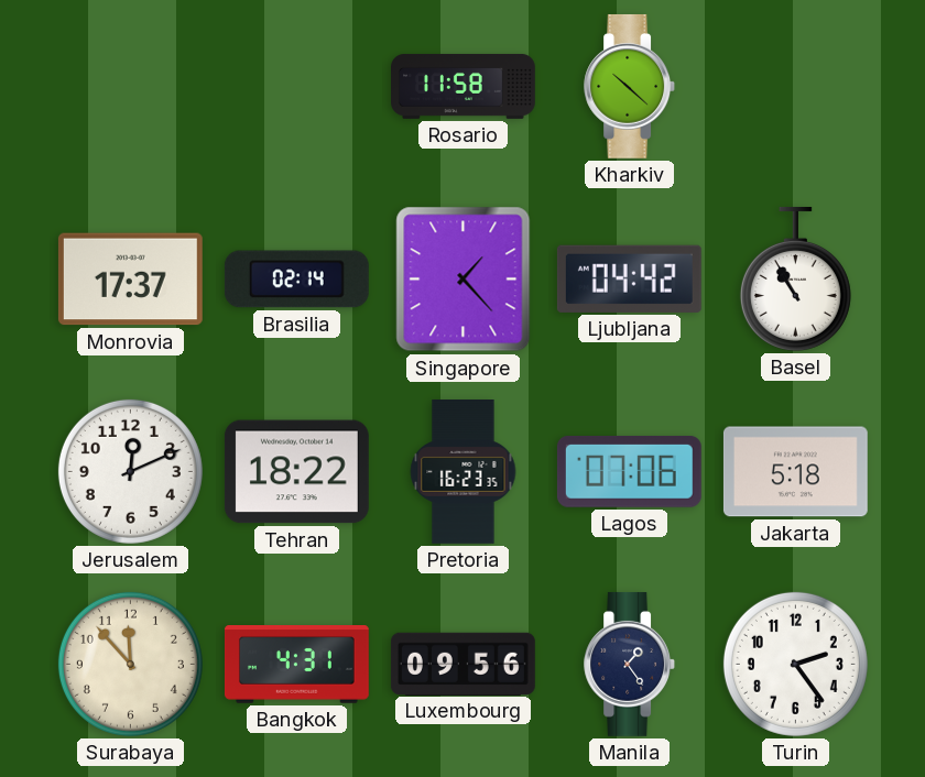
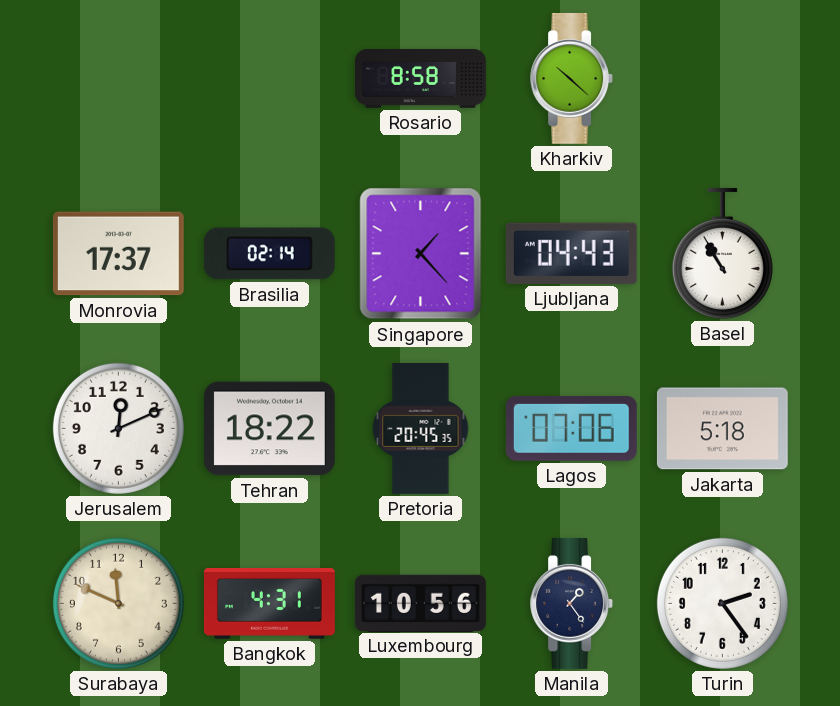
Rosario: 11:58 -> 8:58
Ljubljana: 04:42 -> 04:43
Pretoria: 16:23 -> 20:45
Surabaya: 11:53 -> 11:49
Luxembourg: 09:56 -> 10:56
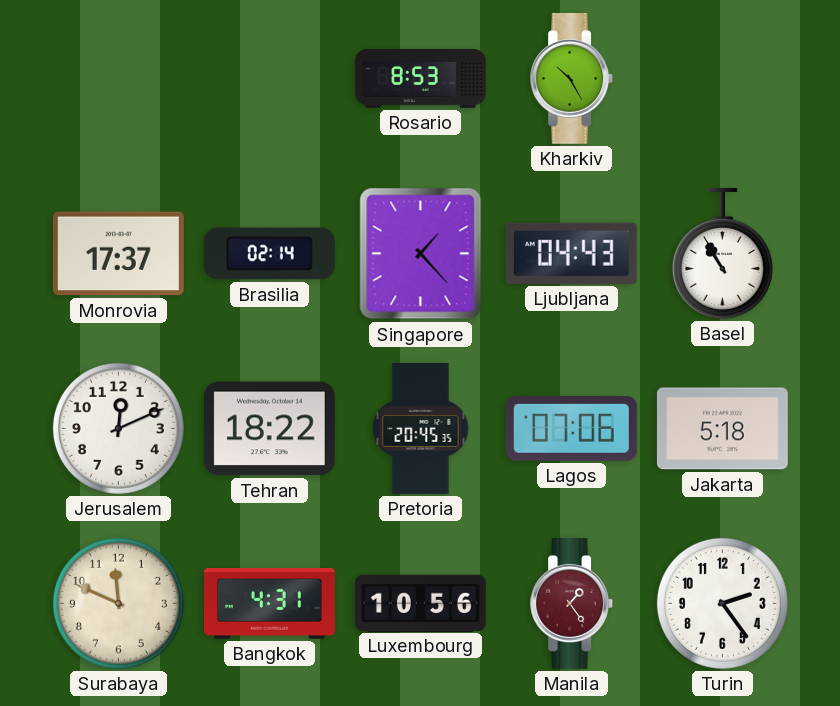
Rosario: 8:58 -> 8:53
Kharkiv: 10:22 -> 10:25
Manila dial: navy -> burgundy
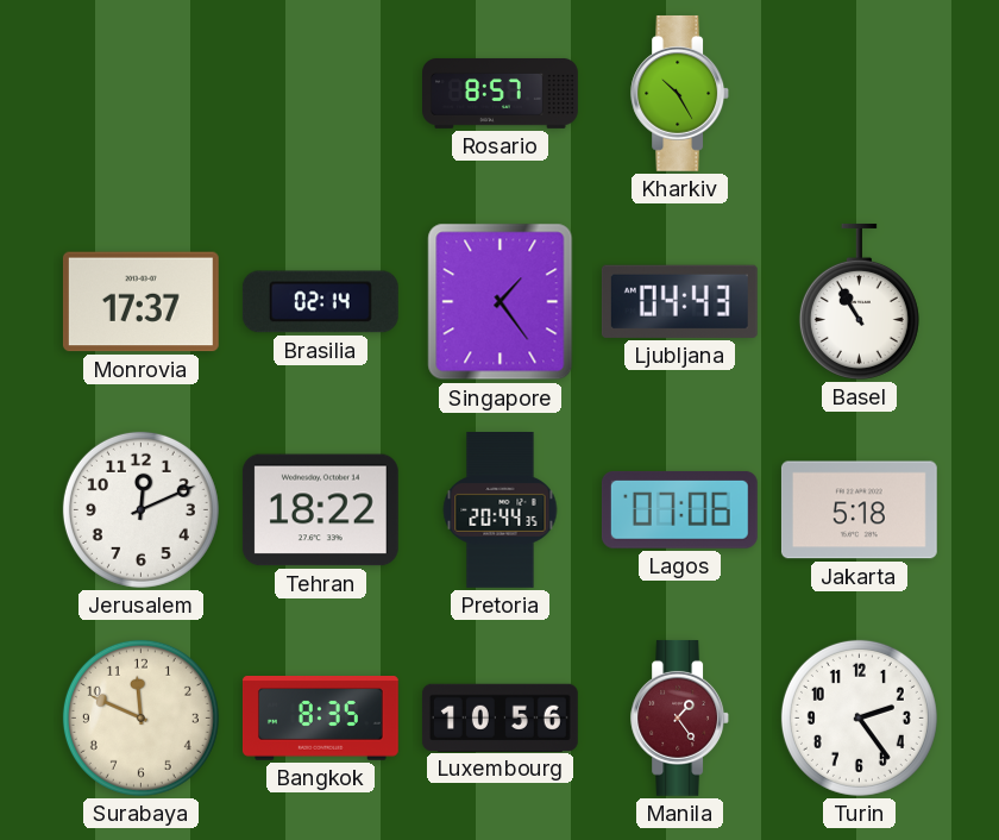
Rosario: 8:53 -> 8:57
Singapore: 1:23 -> 1:24
Pretoria: 20:45 -> 20:44
Bangkok: 4:31 -> 8:35
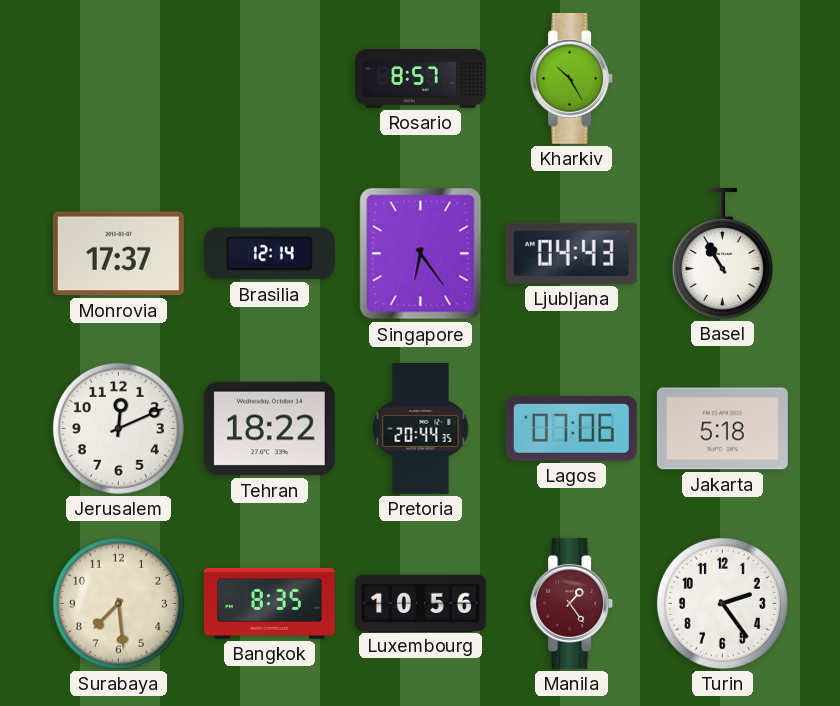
Brasilia: 02:14 -> 12:14
Singapore: 1:24 -> 6:24
Surabaya: 11:49 -> 7:29
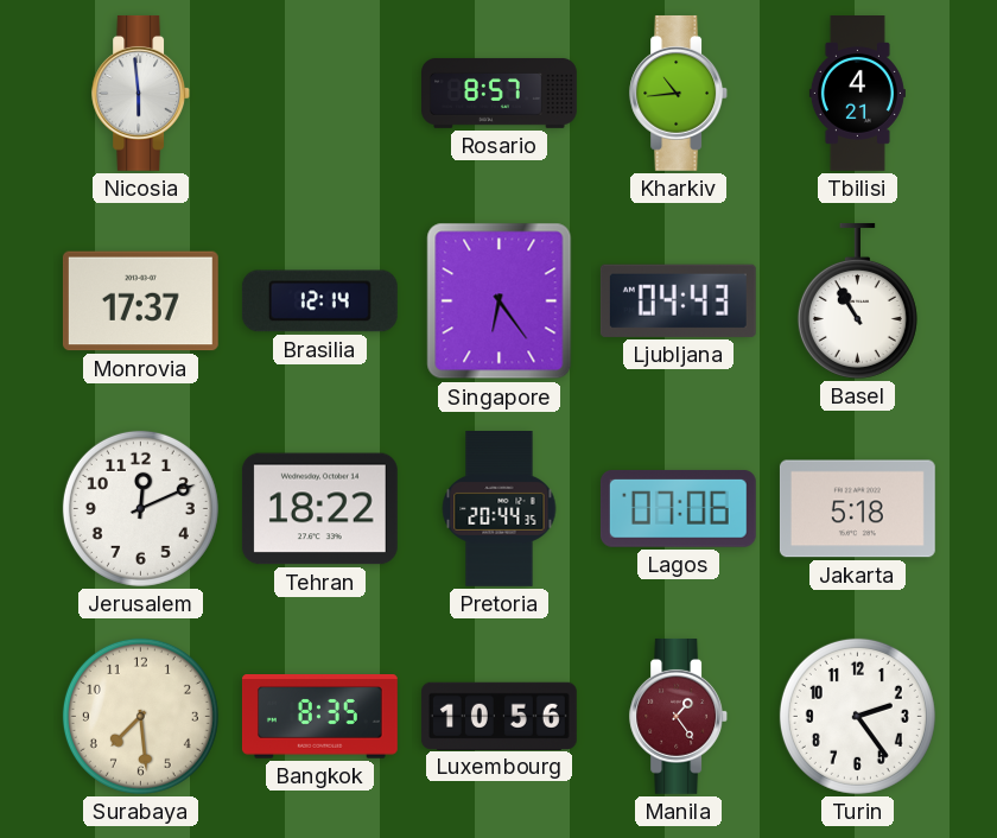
Nicosia: none -> 5:59
Kharkiv: 10:25 -> 10:44
Tbilisi: none -> 4:21
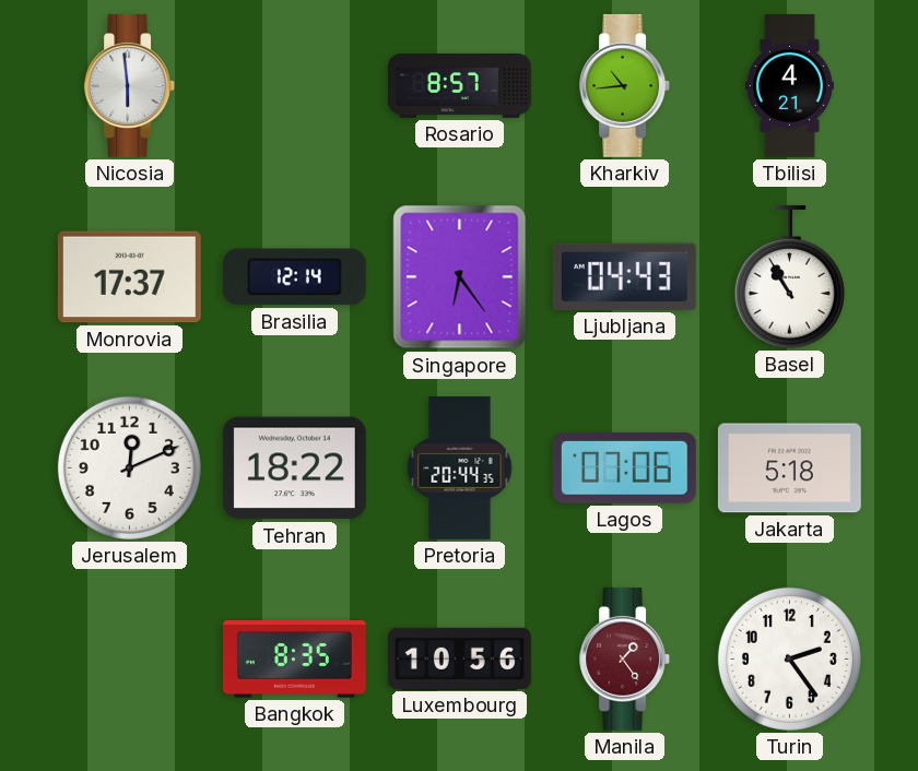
Surabaya: 7:29 -> none
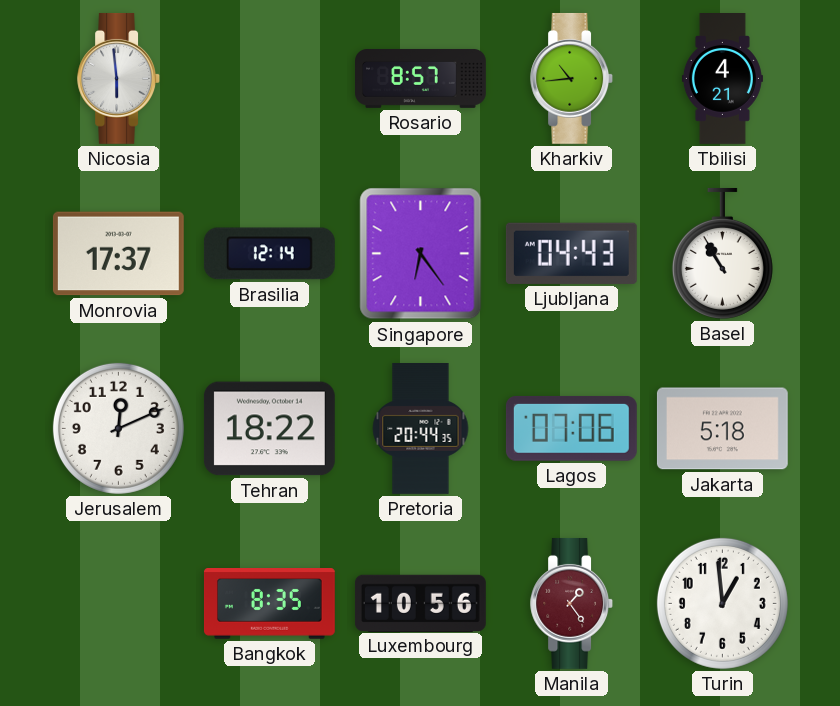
Turin: 2:24 -> 12:59
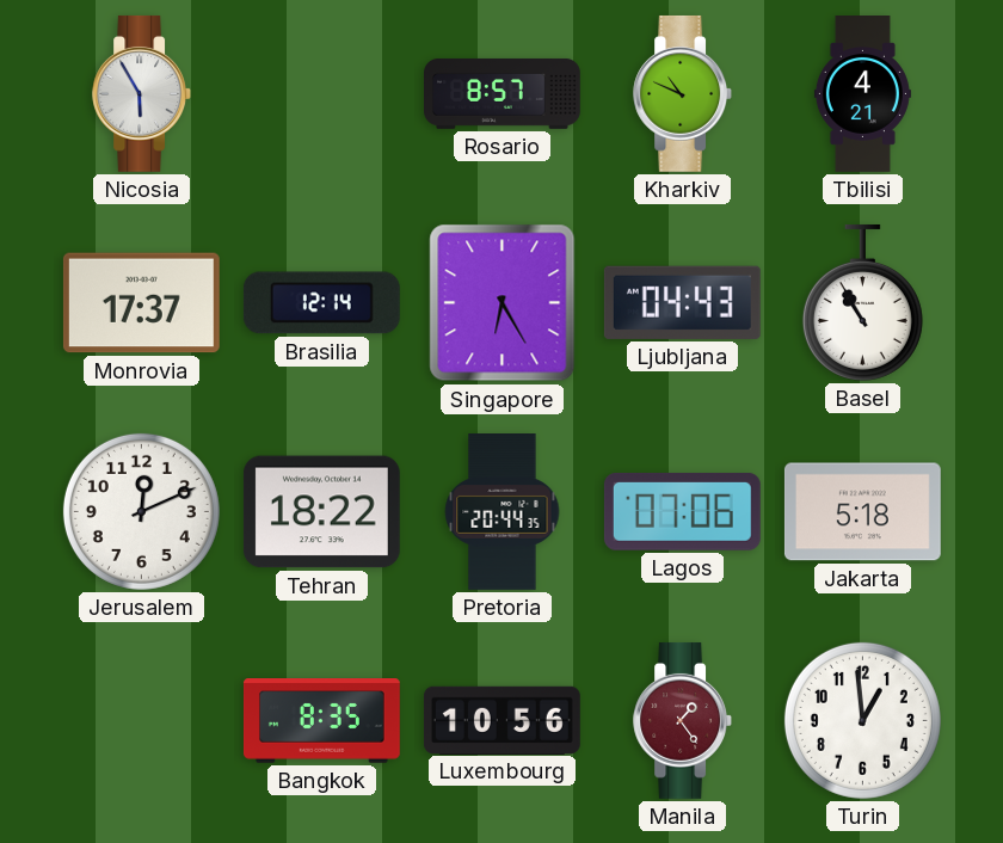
Nicosia: 5:59 -> 5:55
Kharkiv: 10:44 -> 10:49
Singapore: 6:24 -> 6:25
